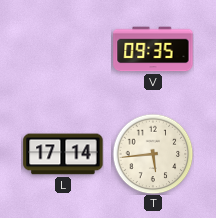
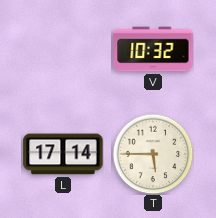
V: 09:35 -> 10:32
T: 5:44 -> 5:45
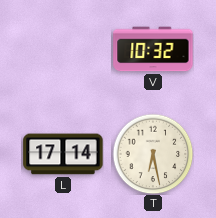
T: 5:45 -> 6:28
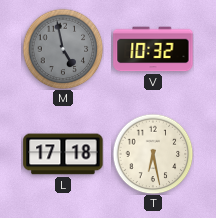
M: none -> 4:58
L: 17:14 -> 17:18
